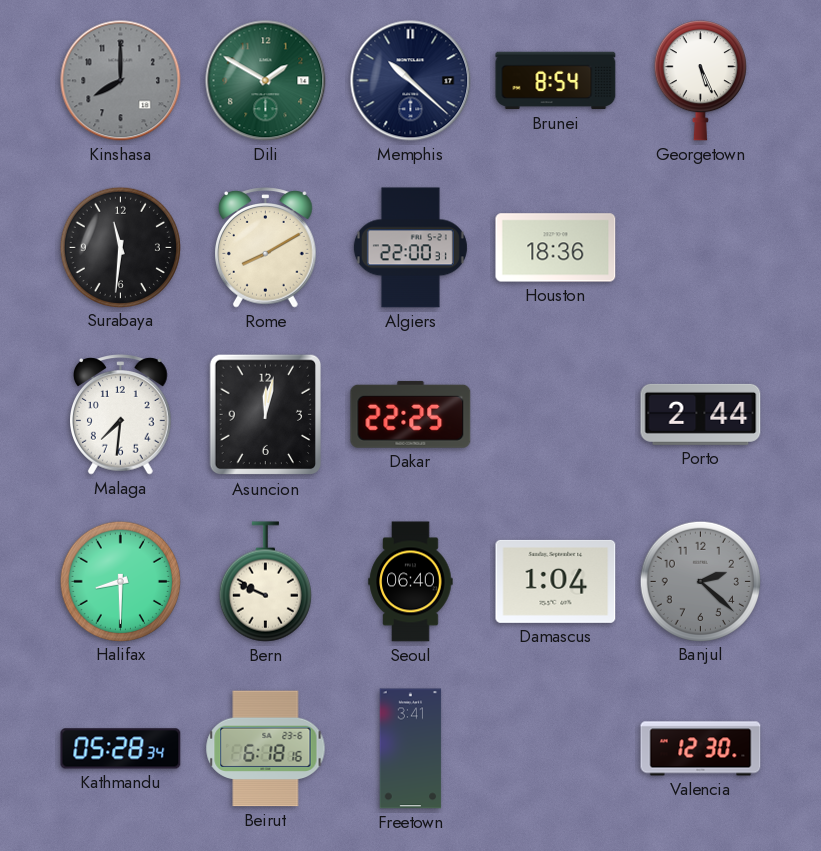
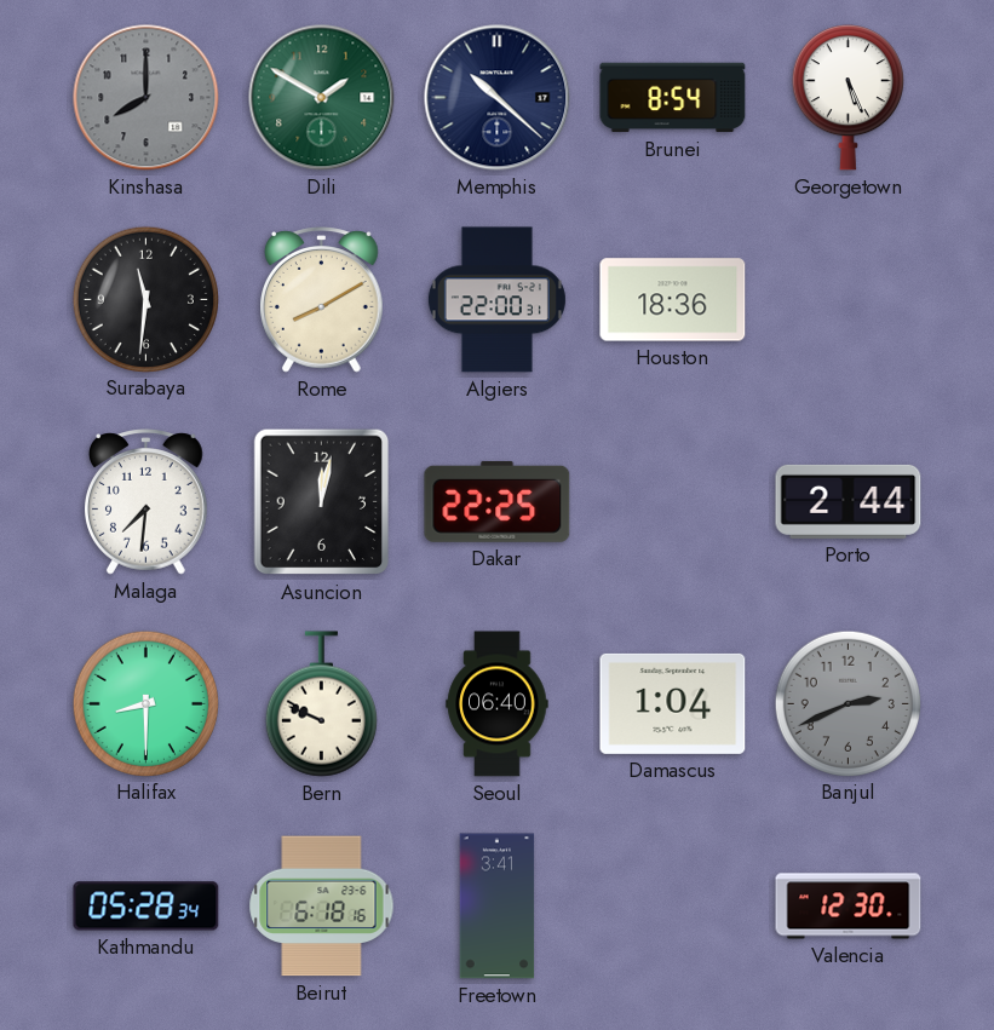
Banjul: 2:22 -> 2:41
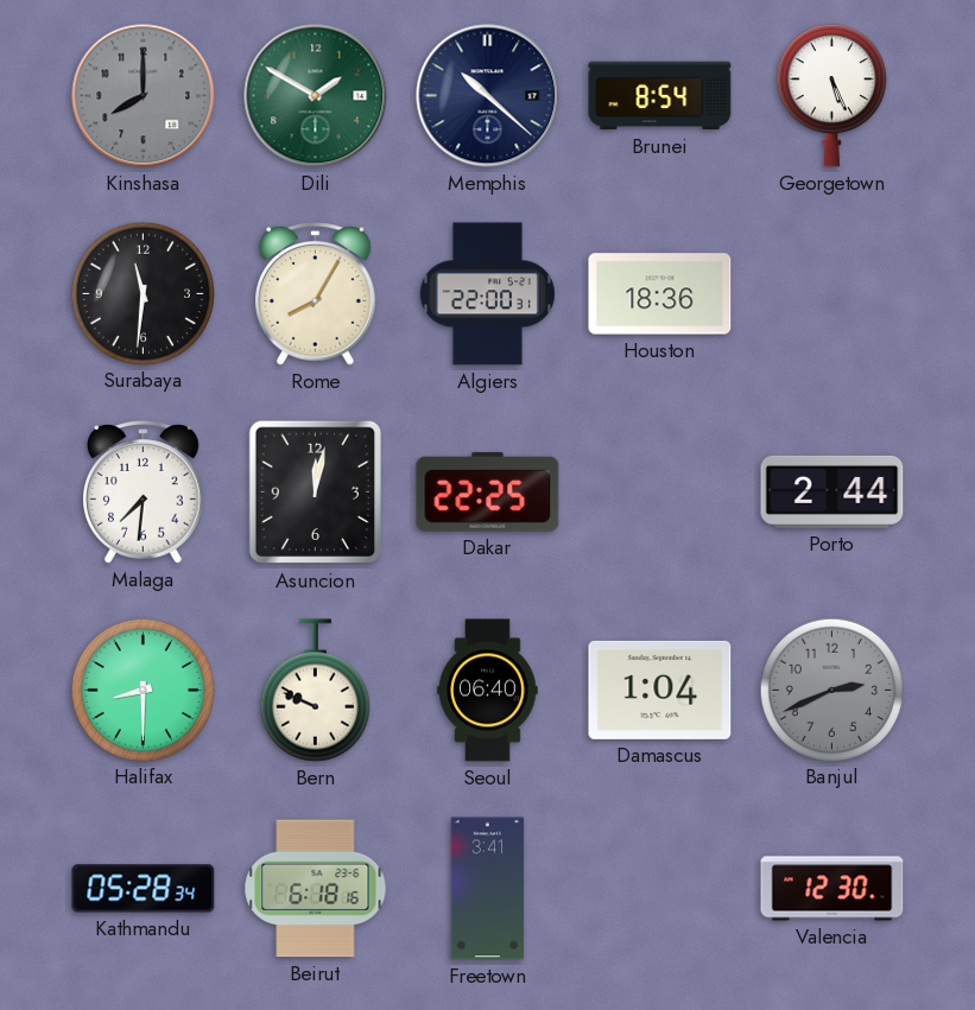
Rome: 8:10 -> 8:05
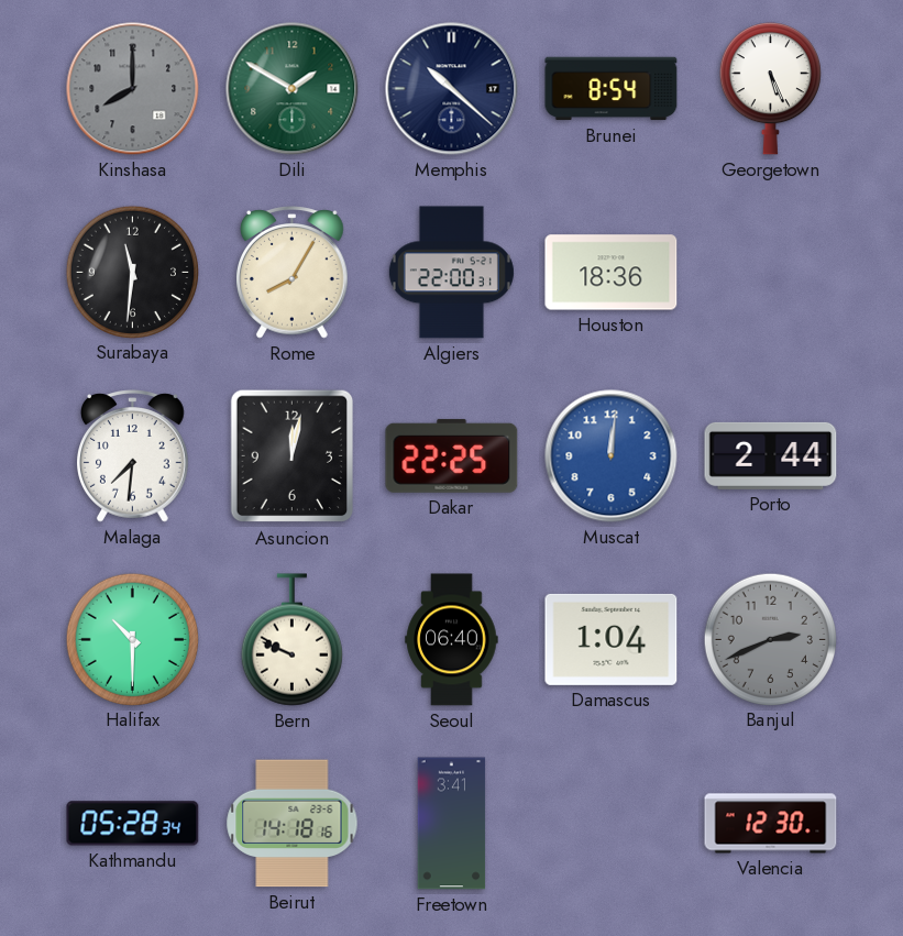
Muscat: none -> 12:01
Halifax: 8:30 -> 10:30
Beirut: 6:18 -> 14:18
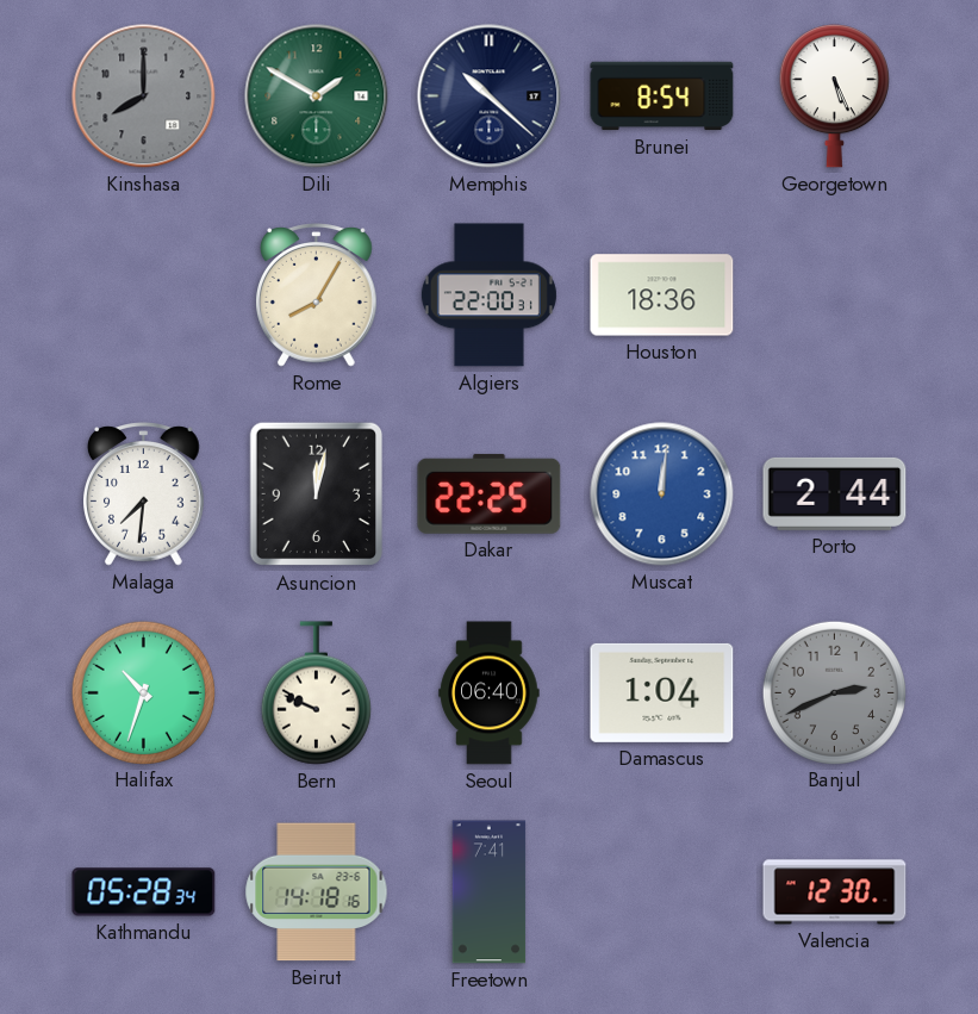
Surabaya: 11:31 -> none
Halifax: 10:30 -> 10:33
Freetown: 3:41 -> 7:41
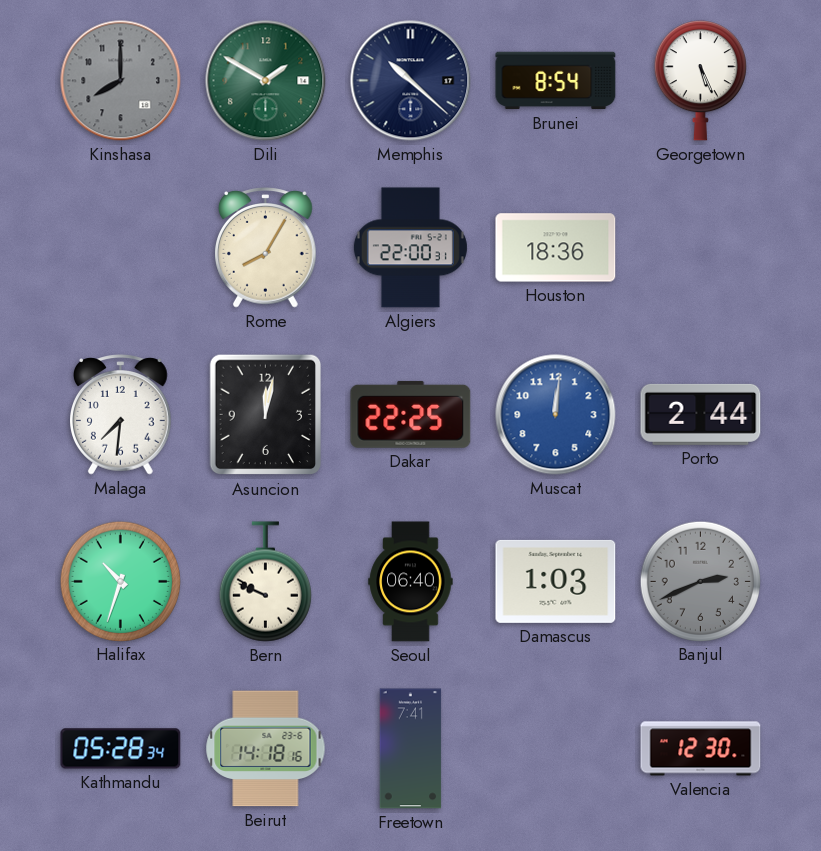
Damascus: 1:04 -> 1:03
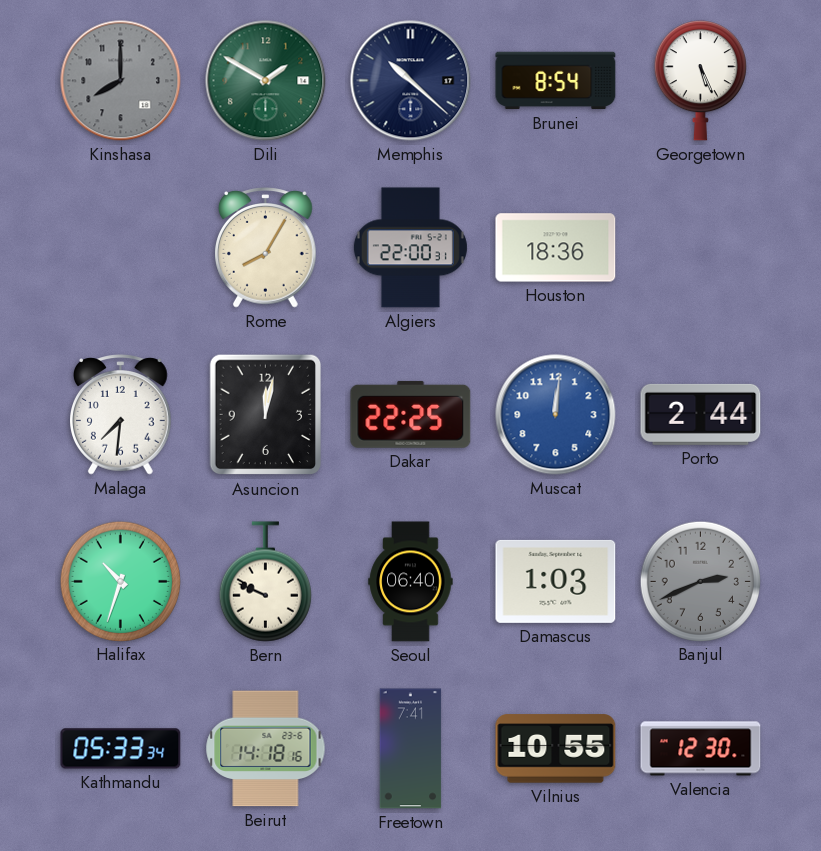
Kathmandu: 05:28 -> 05:33
Vilnius: none -> 10:55
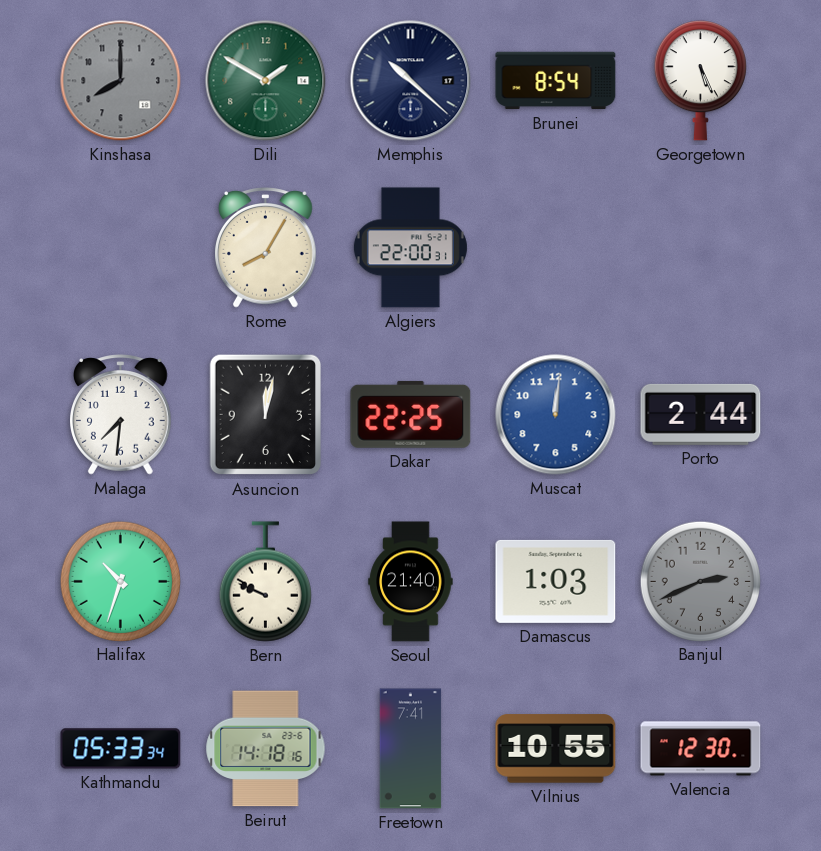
Houston: 18:36 -> none
Seoul: 06:40 -> 21:40
